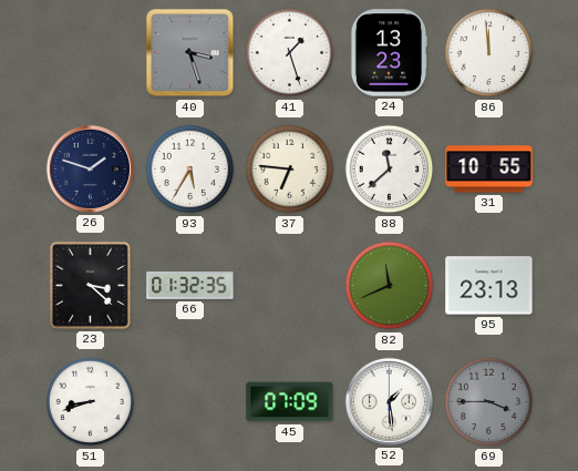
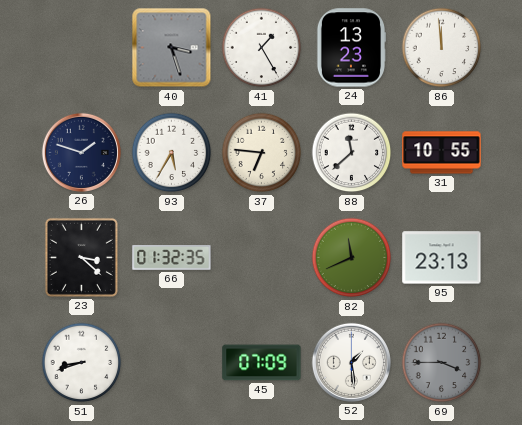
41: 1:27 -> 1:25
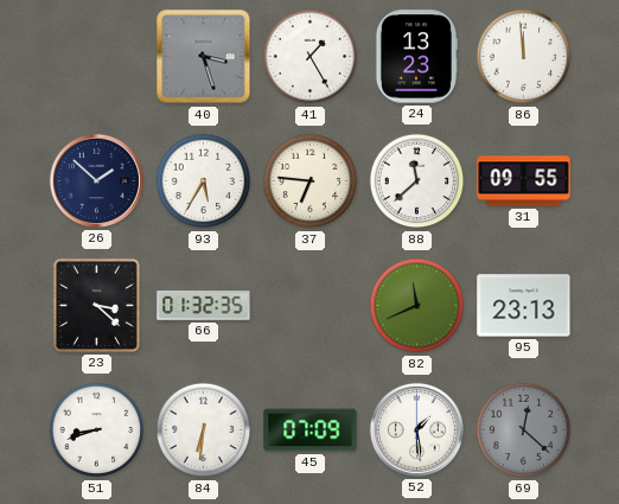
26: 1:48 -> 1:52
31: 10:55 -> 09:55
84: none -> 6:31
69: 3:45 -> 12:22
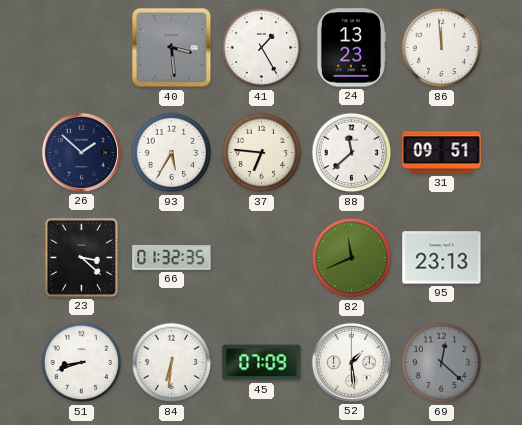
40: 3:27 -> 3:29
31: 09:55 -> 09:51
